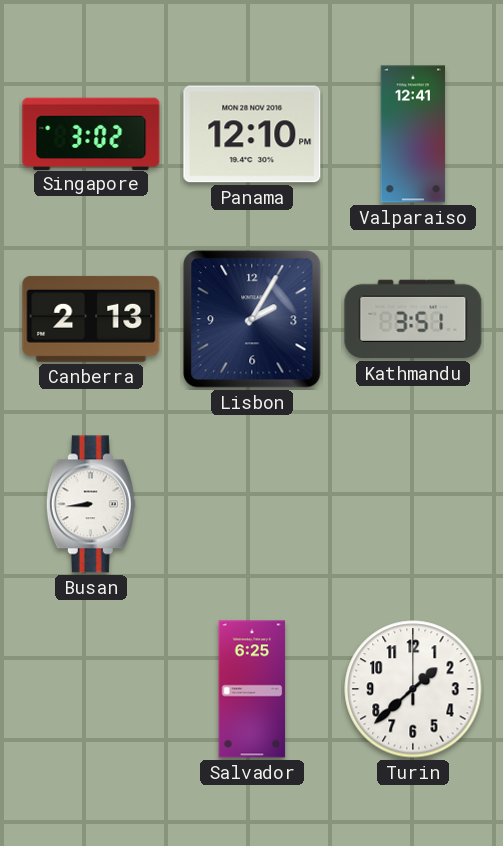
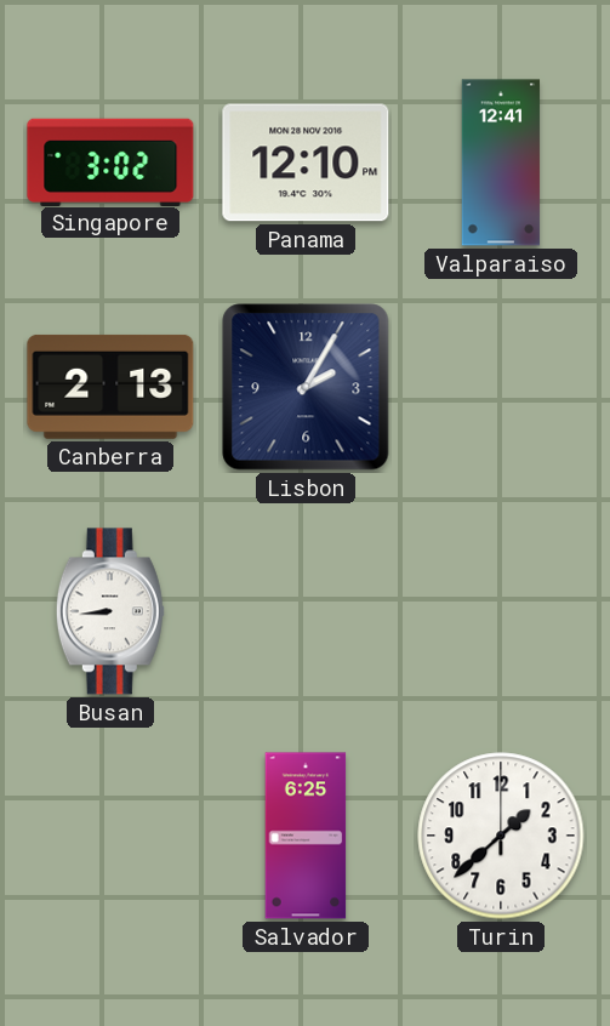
Kathmandu: 3:51 -> none
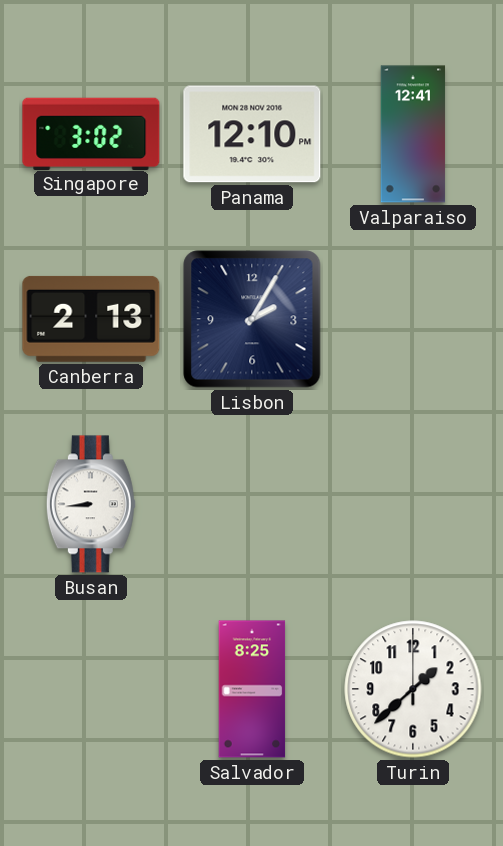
Salvador: 6:25 -> 8:25
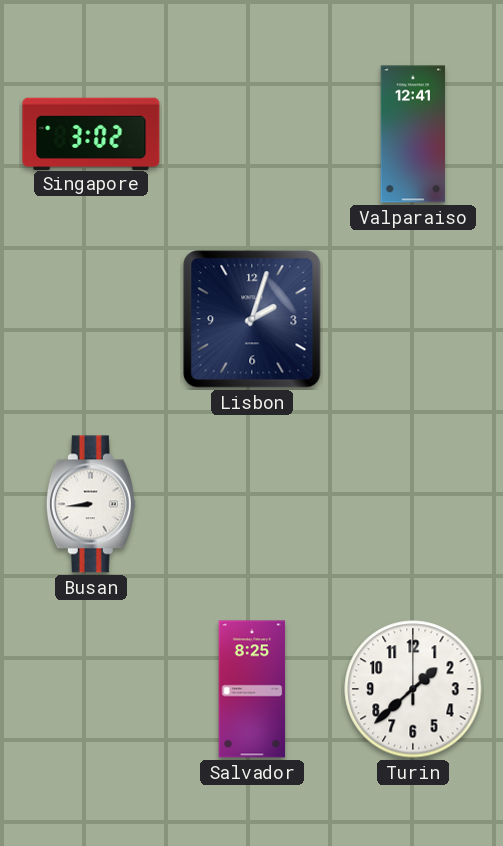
Panama: 12:10 -> none
Canberra: 2:13 -> none
Lisbon: 2:05 -> 2:03
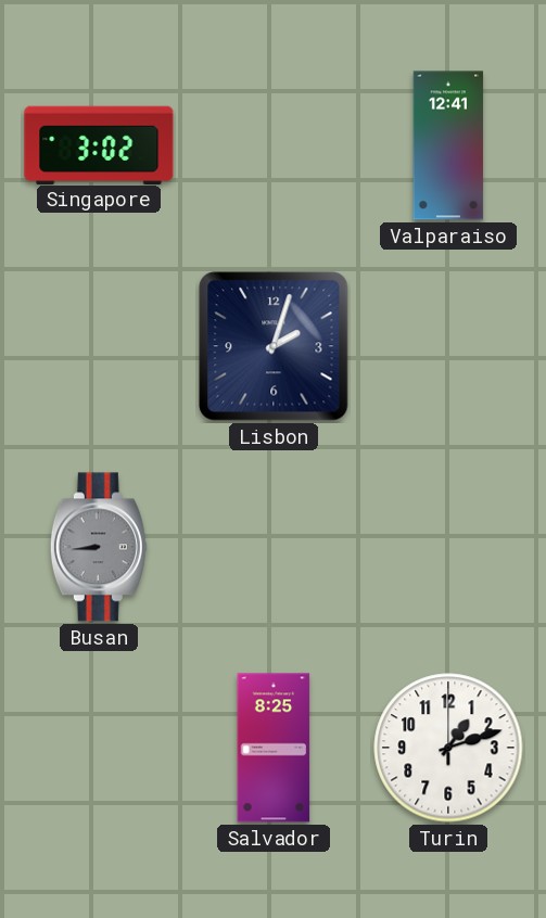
Busan dial: white -> grey
Turin: 1:38 -> 1:12
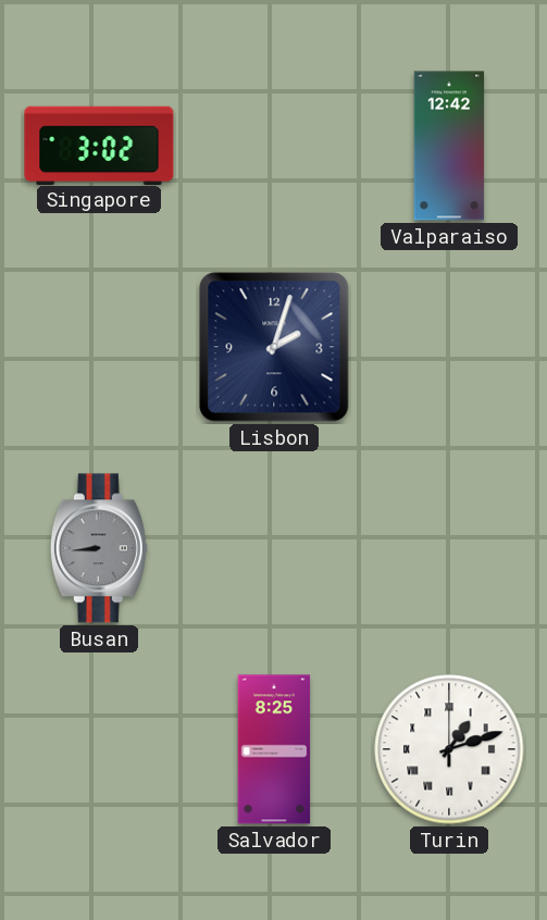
Valparaiso: 12:41 -> 12:42
Turin numerals: Arabic -> Roman
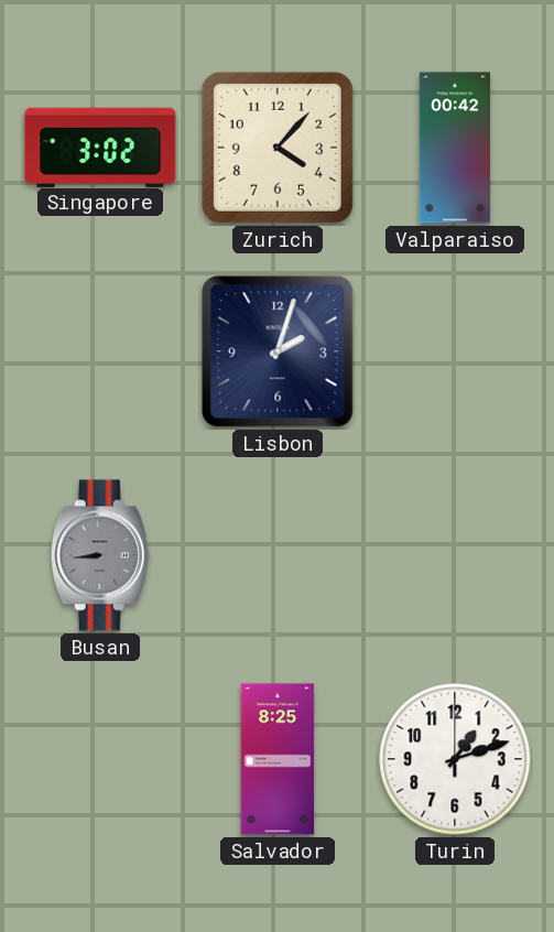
Zurich: none -> 4:07
Valparaiso: 12:42 -> 00:42
Turin numerals: Roman -> Arabic
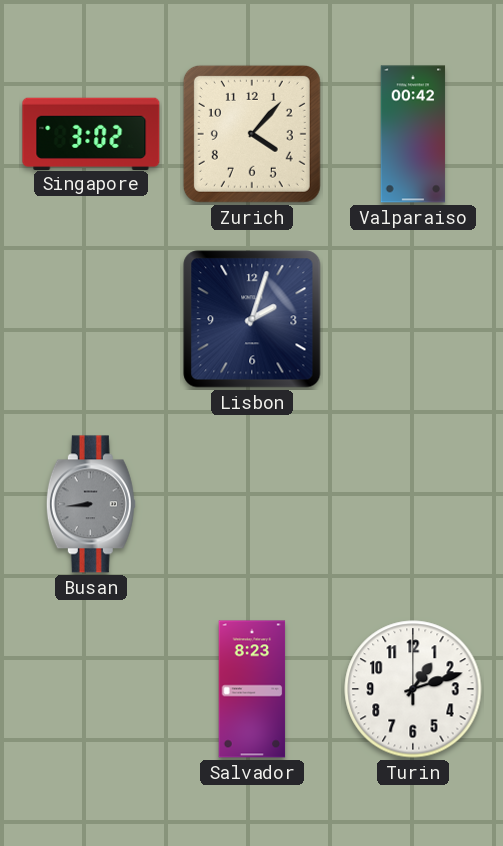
Salvador: 8:25 -> 8:23
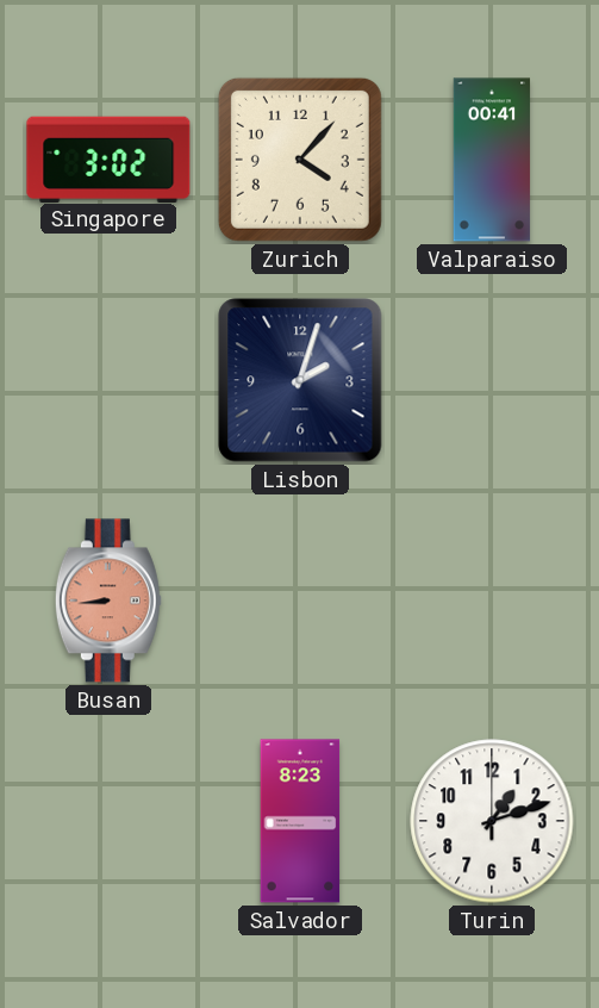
Valparaiso: 00:42 -> 00:41
Busan dial: grey -> salmon
